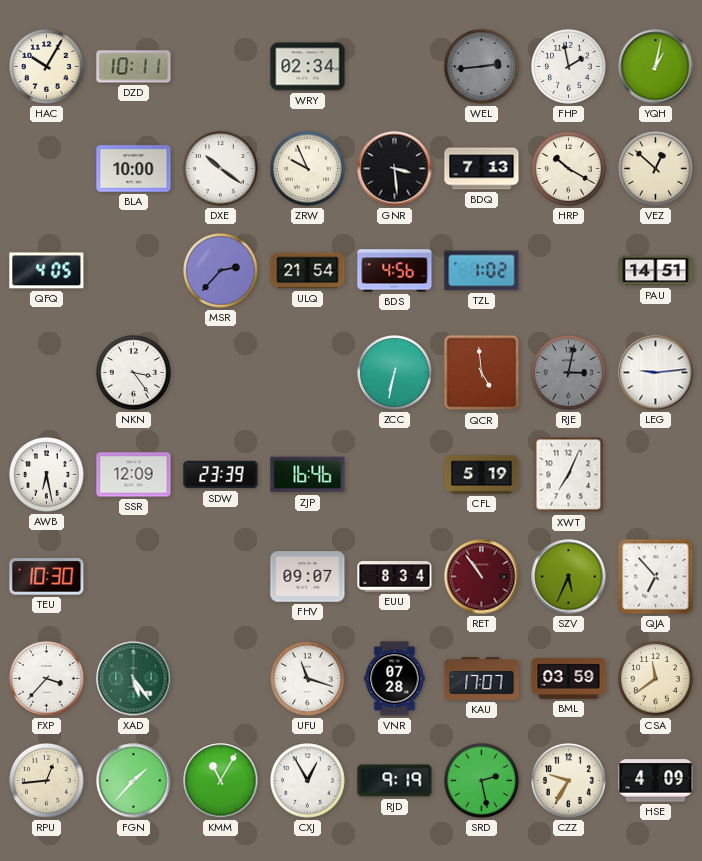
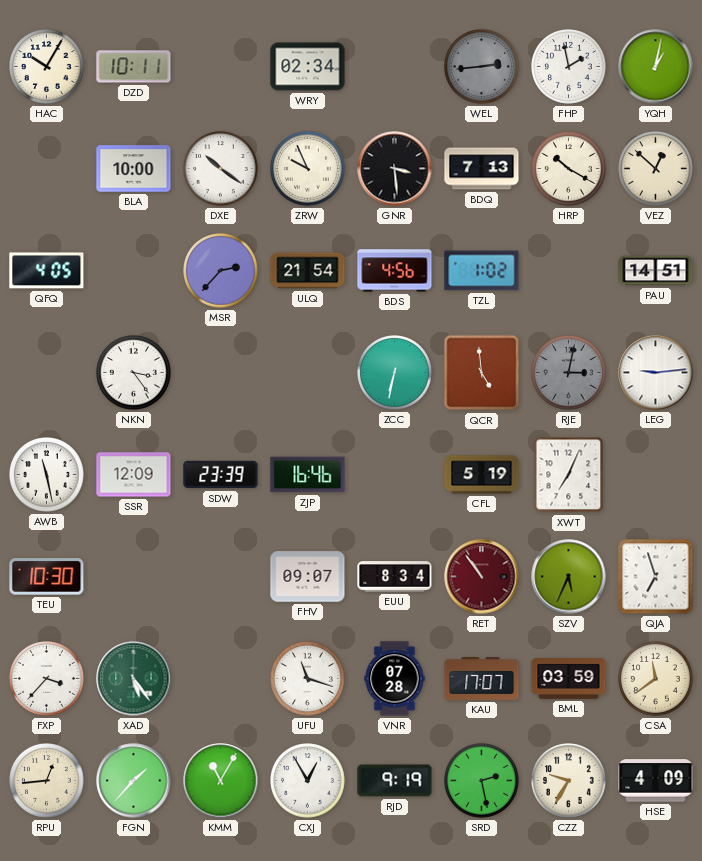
AWB: 6:28 -> 11:28
QJA: 6:53 -> 6:57
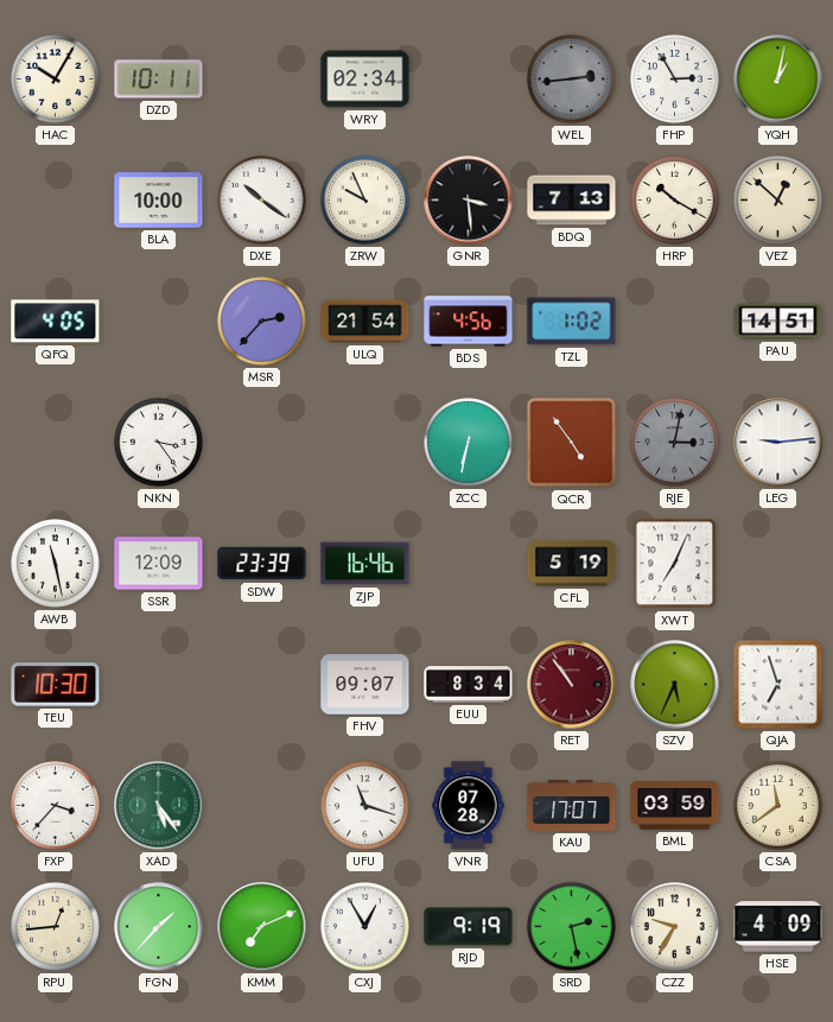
FHP: 1:58 -> 2:55
QCR: 4:59 -> 4:54
KMM: 11:05 -> 7:11
